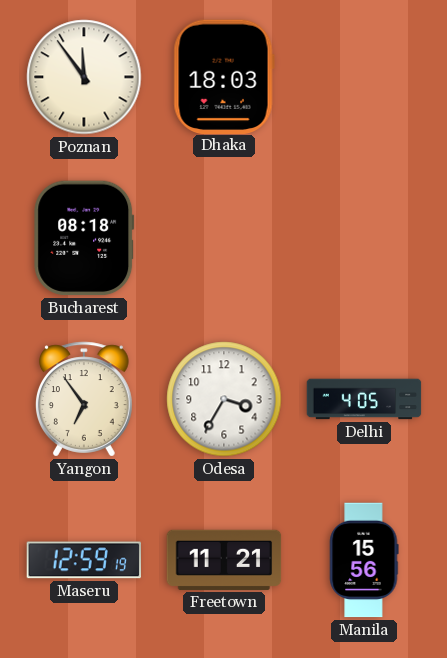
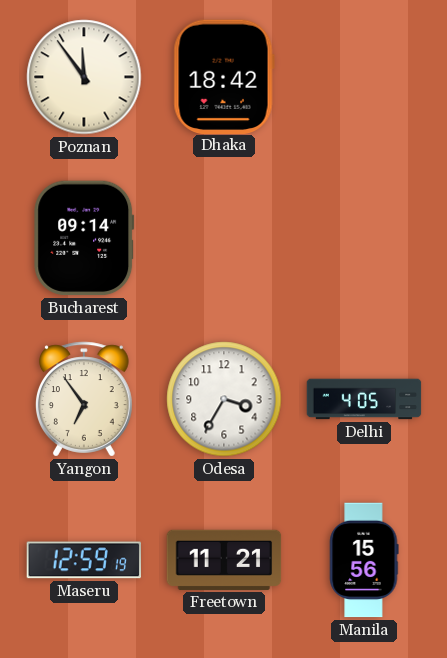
Dhaka: 18:03 -> 18:42
Bucharest: 08:18 -> 09:14
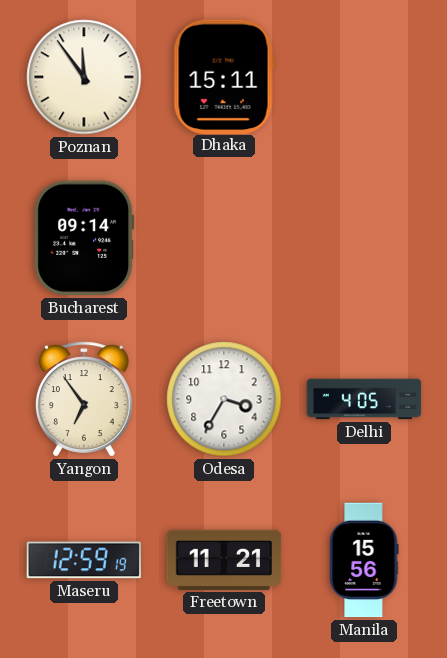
Dhaka: 18:42 -> 15:11
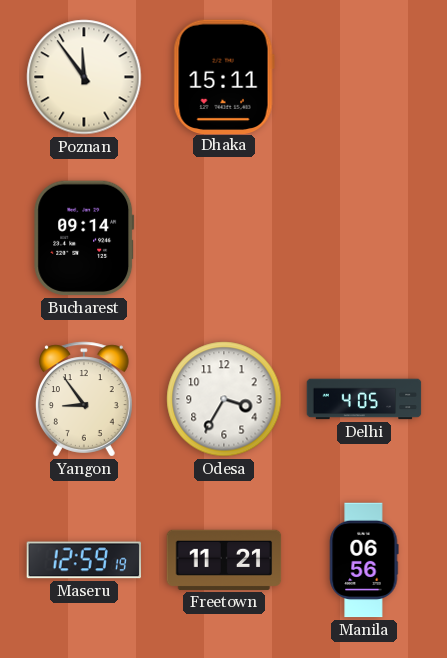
Yangon: 6:54 -> 8:54
Manila: 15:56 -> 06:56
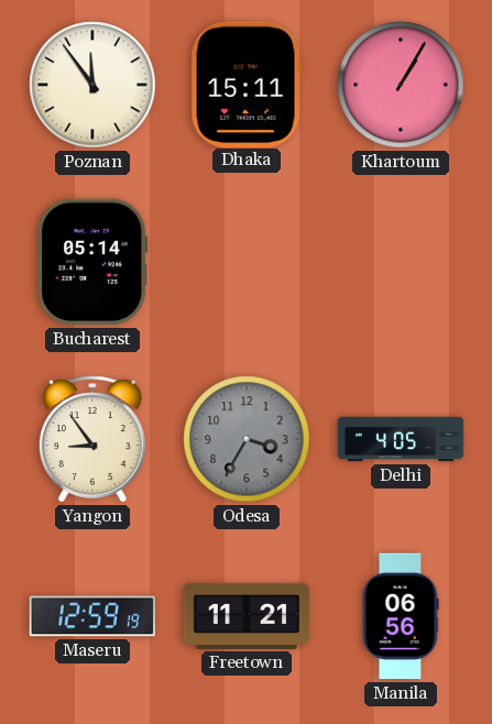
Khartoum: none -> 1:05
Bucharest: 09:14 -> 05:14
Odesa dial: white -> grey
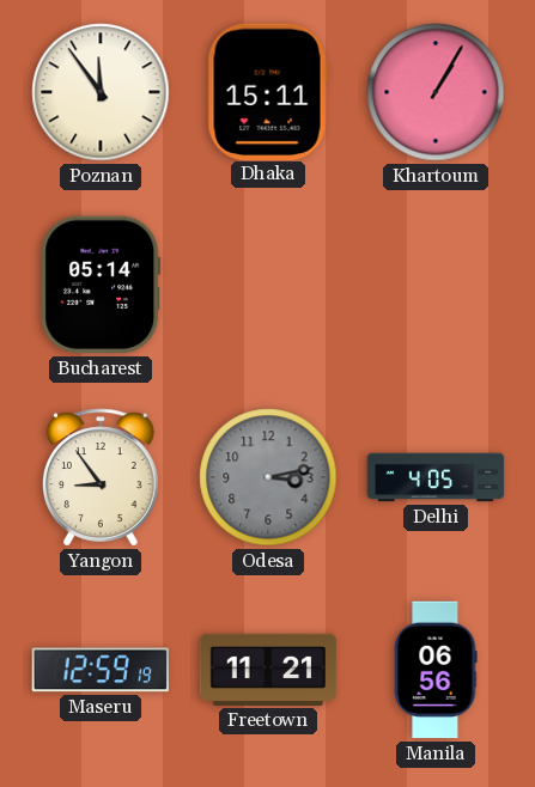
Odesa: 3:35 -> 3:13
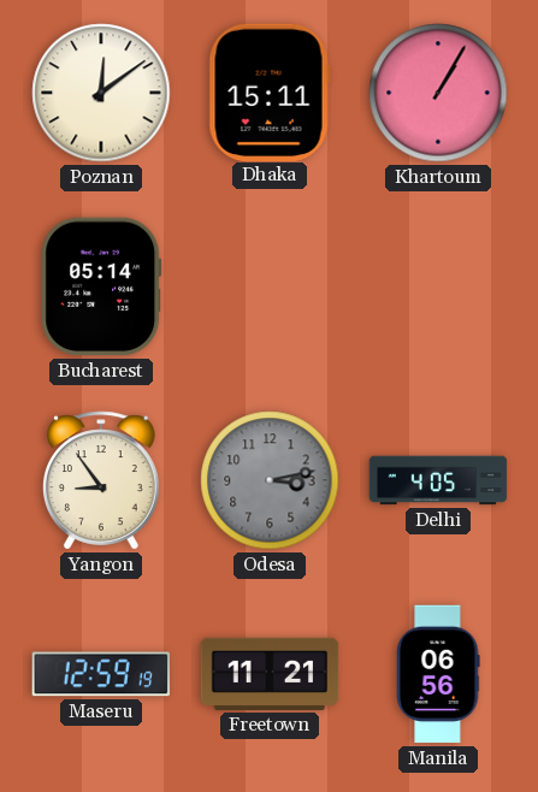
Poznan: 11:54 -> 12:09
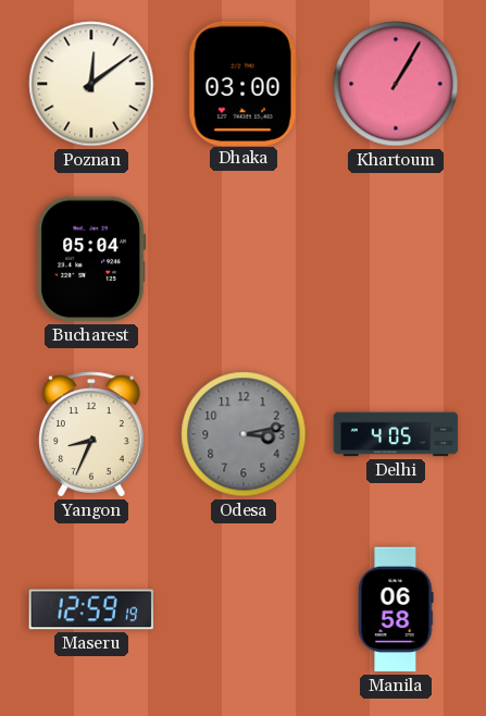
Dhaka: 15:11 -> 03:00
Bucharest: 05:14 -> 05:04
Yangon: 8:54 -> 8:34
Freetown: 11:21 -> none
Manila: 06:56 -> 06:58
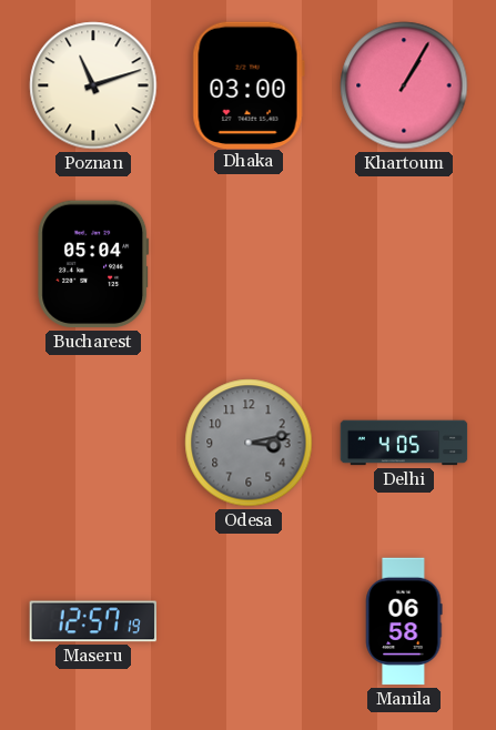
Poznan: 12:09 -> 11:12
Yangon: 8:34 -> none
Maseru: 12:59 -> 12:57
